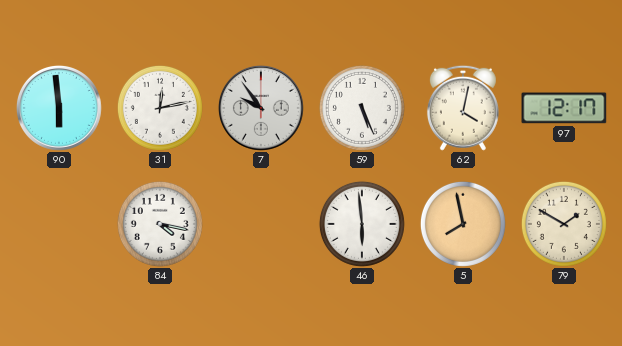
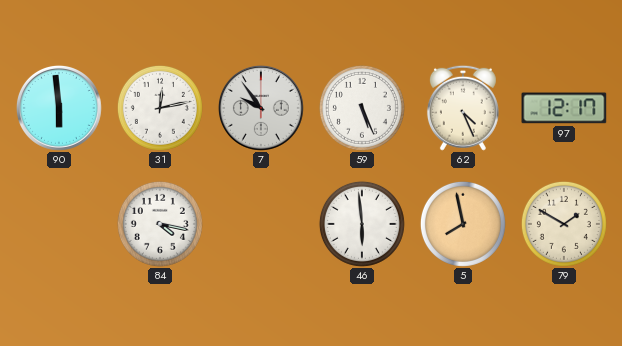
62: 4:02 -> 4:26
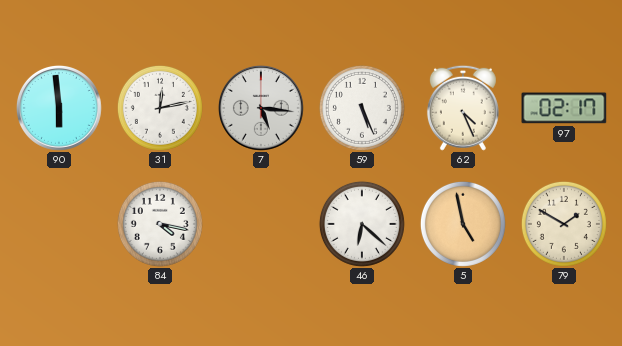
7: 9:54 -> 5:16
97: 12:17 -> 02:17
46: 5:59 -> 6:22
5: 7:58 -> 4:58
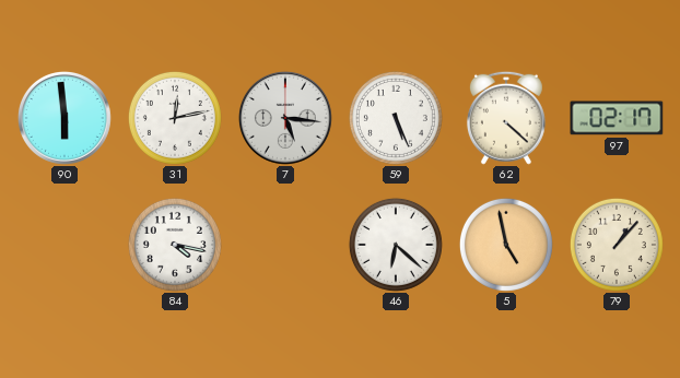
62: 4:26 -> 4:22
79: 1:50 -> 1:07
